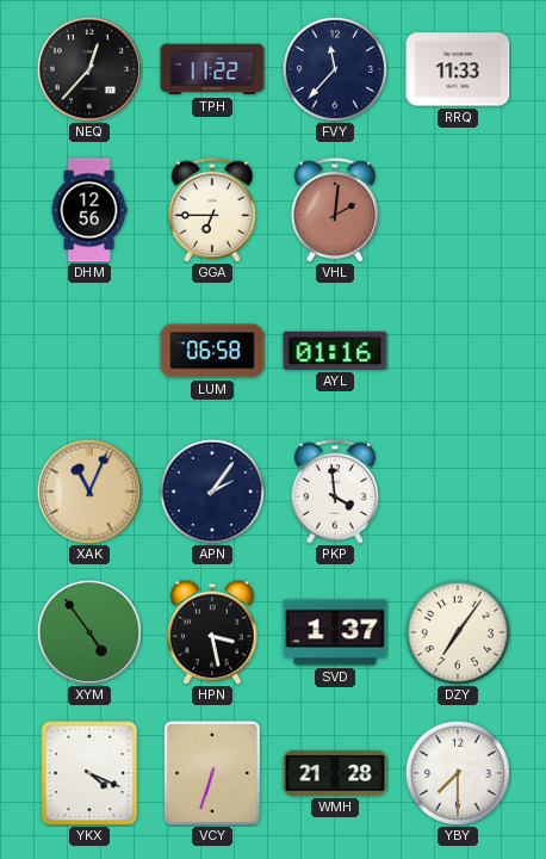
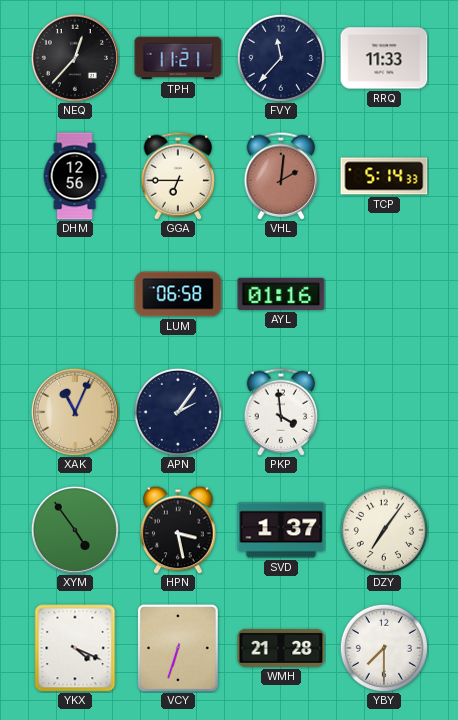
TPH: 11:22 -> 11:21
TCP: none -> 5:14
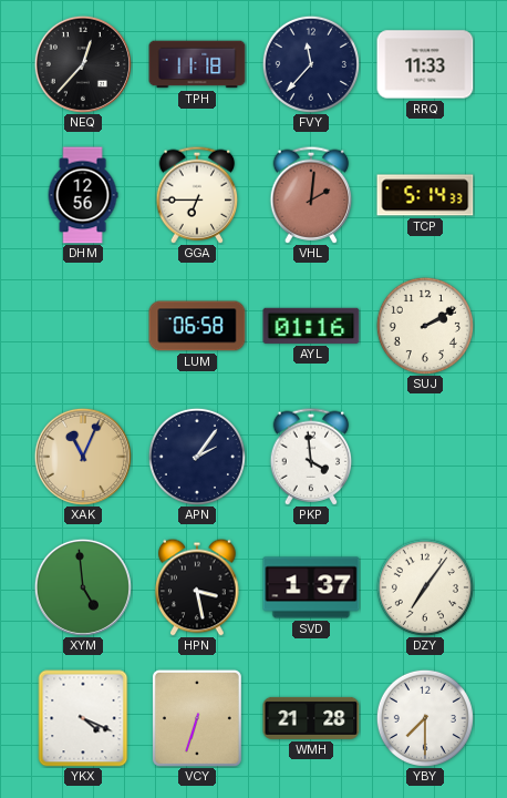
TPH: 11:21 -> 11:18
SUJ: none -> 2:10
XYM: 4:54 -> 4:59
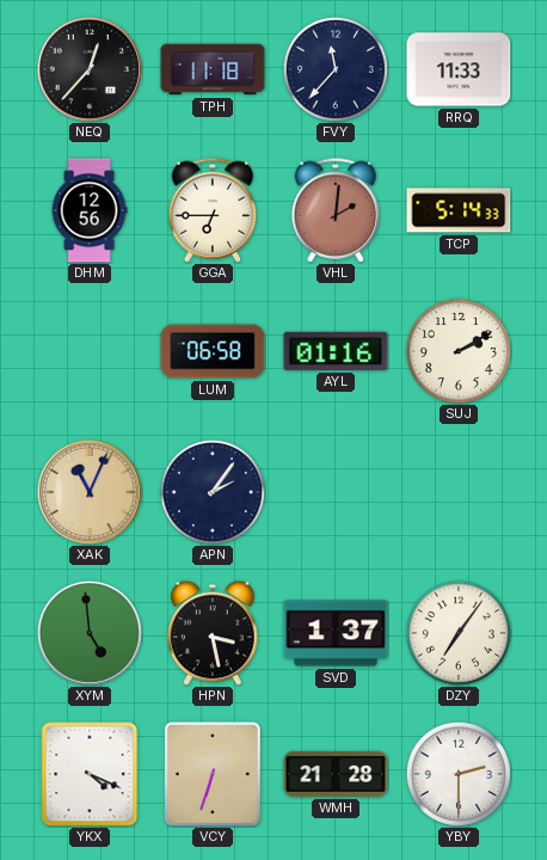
PKP: 3:59 -> none
YBY: 7:30 -> 2:30
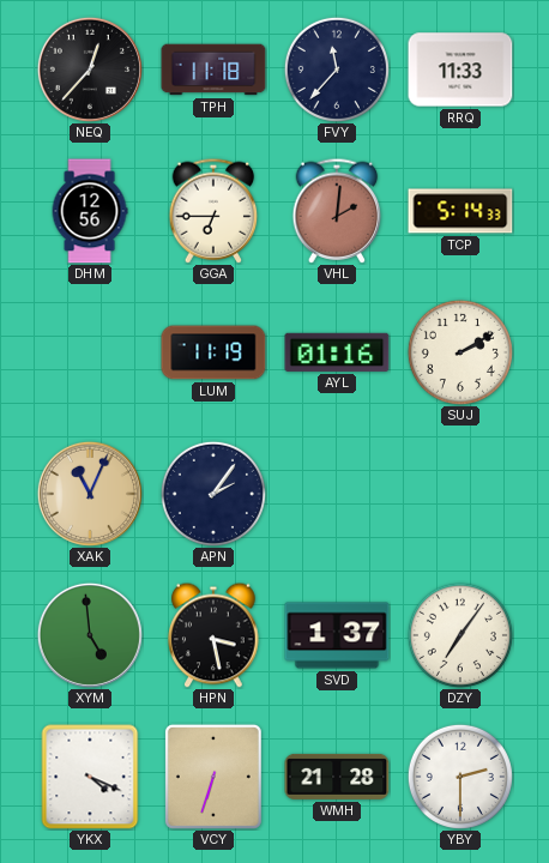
LUM: 06:58 -> 11:19
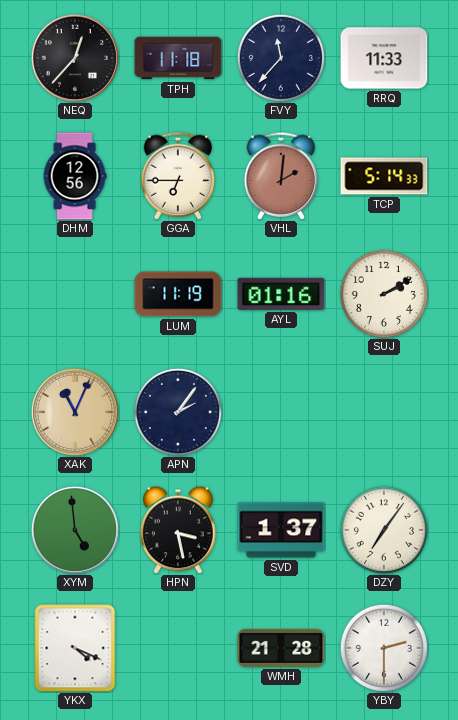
VCY: 6:33 -> none
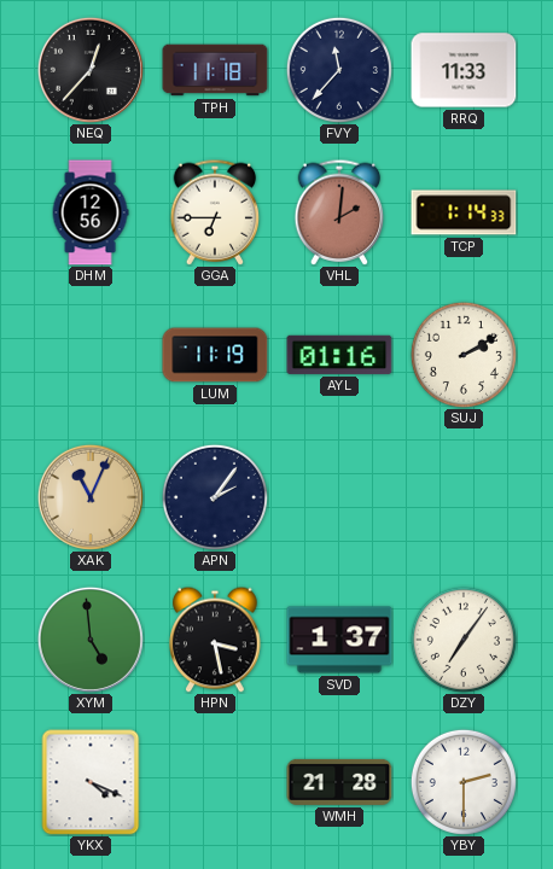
TCP: 5:14 -> 1:14
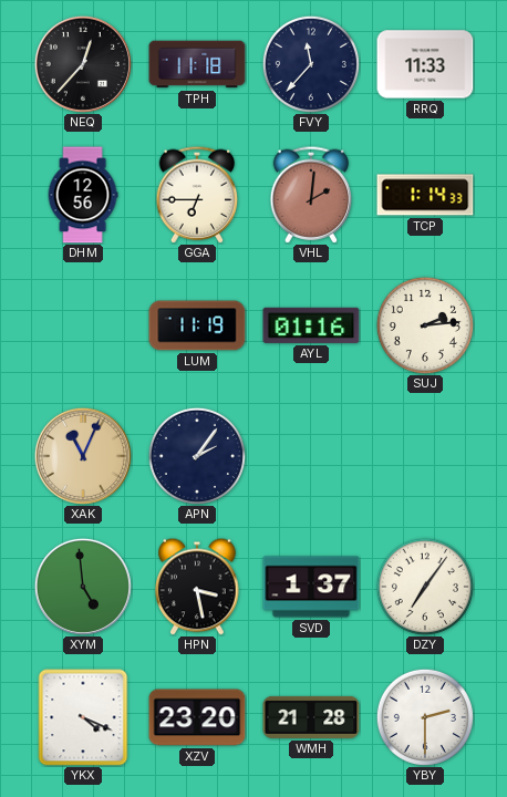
SUJ: 2:10 -> 2:14
XZV: none -> 23:20
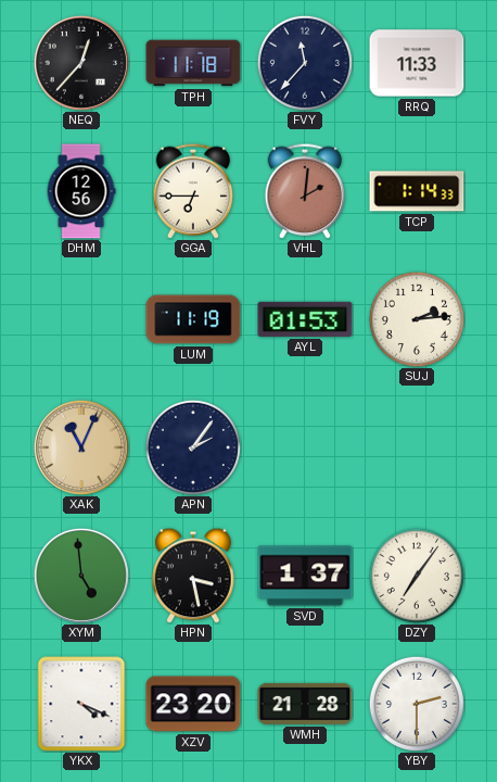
AYL: 01:16 -> 01:53
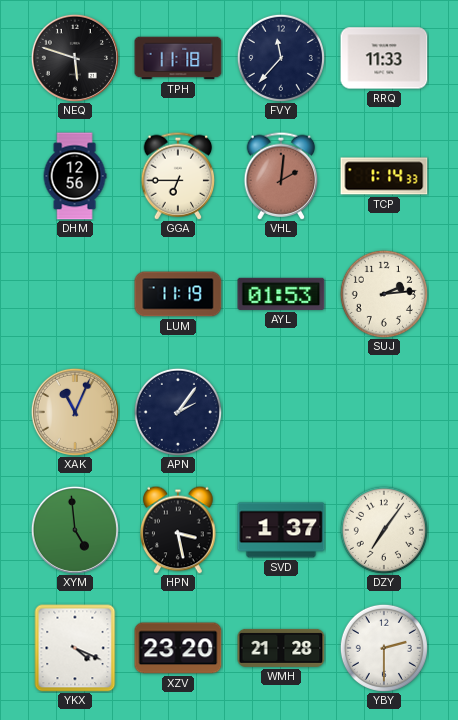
NEQ: 12:37 -> 5:48
